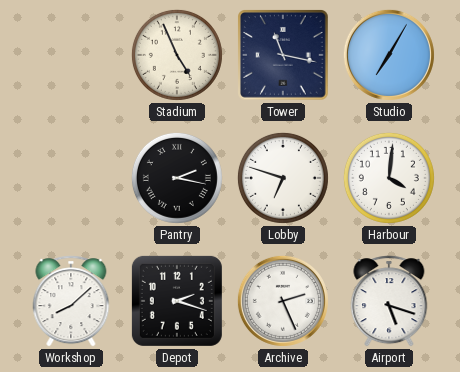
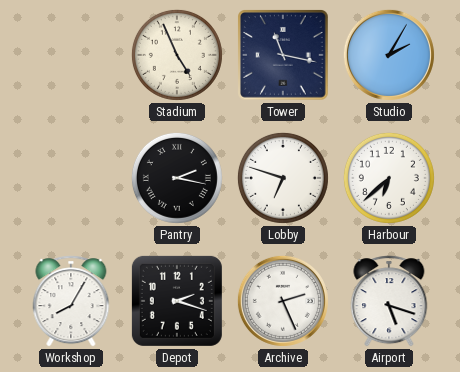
Studio: 7:05 -> 2:05
Harbour: 4:01 -> 6:38
Workshop: 8:08 -> 8:05
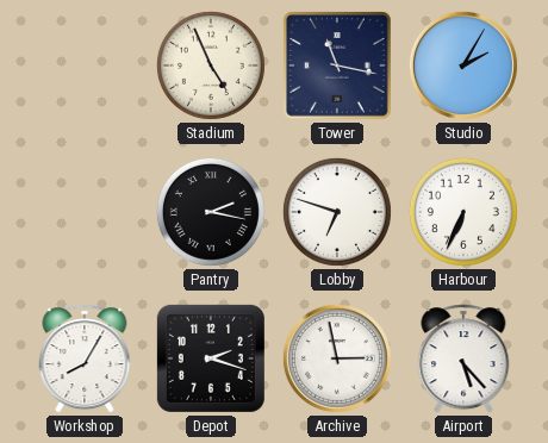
Harbour: 6:38 -> 6:34
Archive: 2:26 -> 2:58
Airport: 5:18 -> 5:23
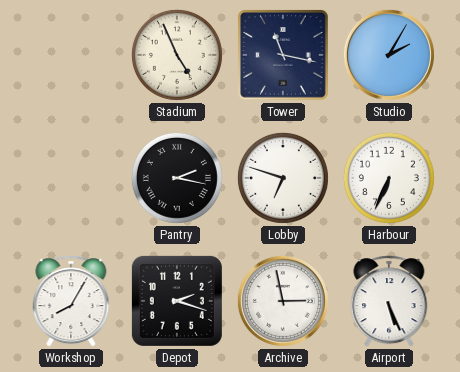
Airport: 5:23 -> 5:26
